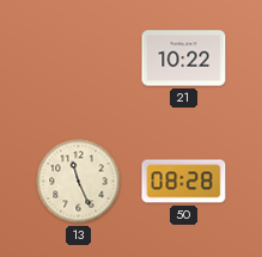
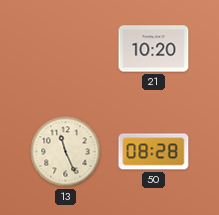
21: 10:22 -> 10:20
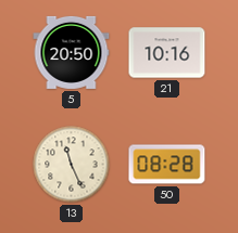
5: none -> 20:50
21: 10:20 -> 10:16
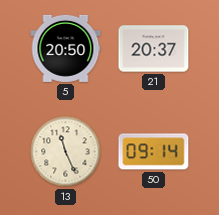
21: 10:16 -> 20:37
50: 08:28 -> 09:14
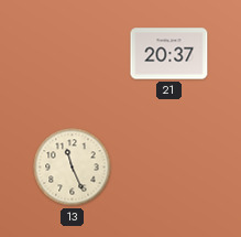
5: 20:50 -> none
50: 09:14 -> none
